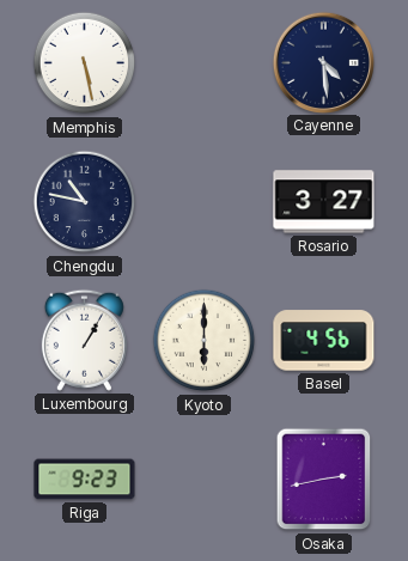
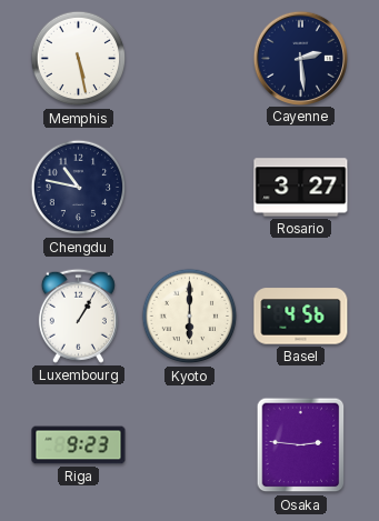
Cayenne: 4:29 -> 2:29
Osaka: 2:43 -> 2:46
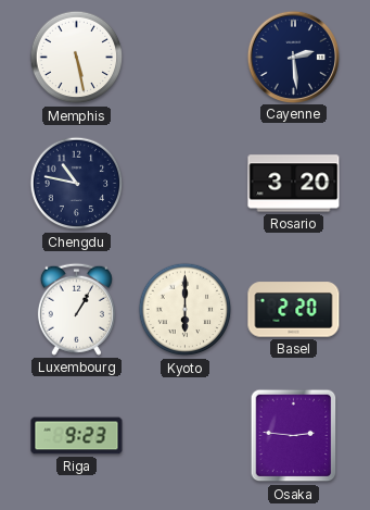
Rosario: 3:27 -> 3:20
Basel: 4:56 -> 2:20
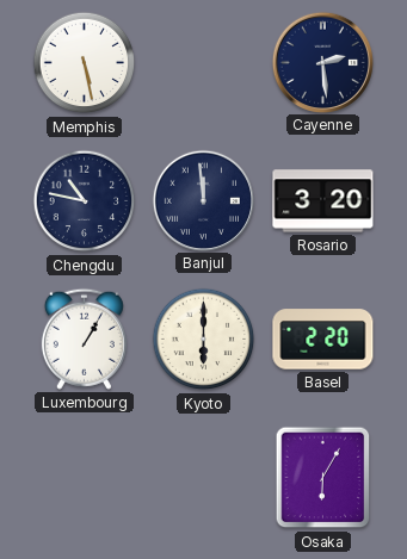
Banjul: none -> 11:59
Riga: 9:23 -> none
Osaka: 2:46 -> 6:05
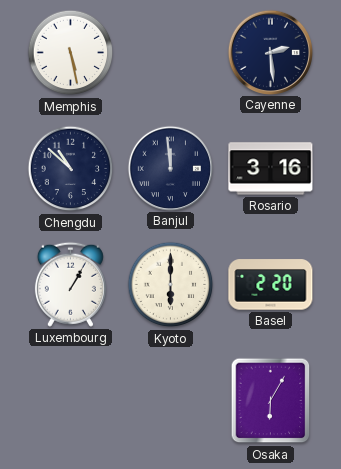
Chengdu: 10:47 -> 10:52
Rosario: 3:20 -> 3:16
